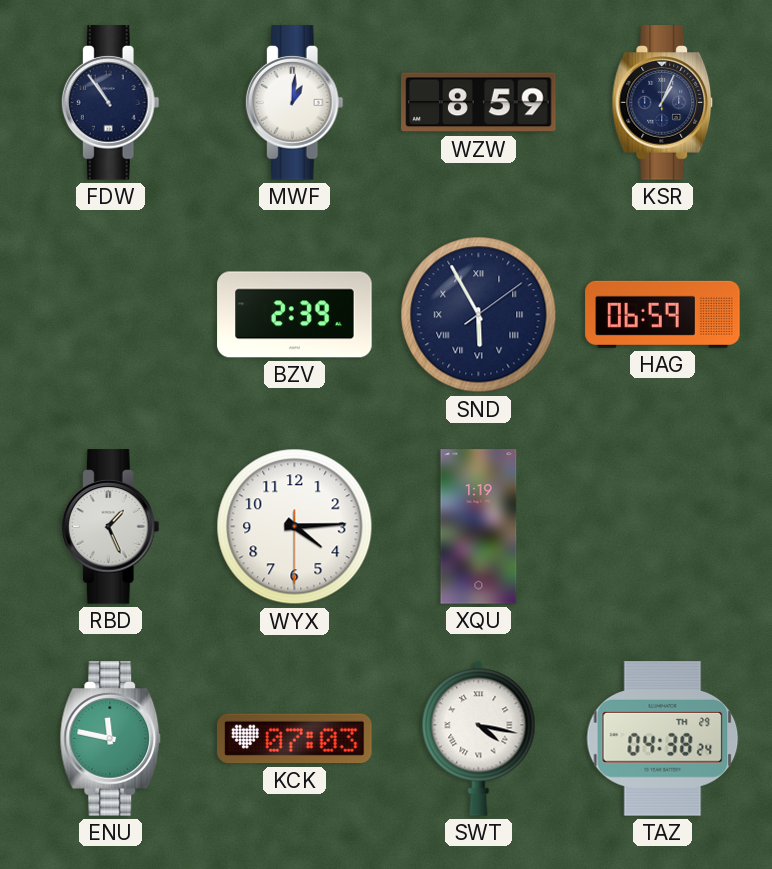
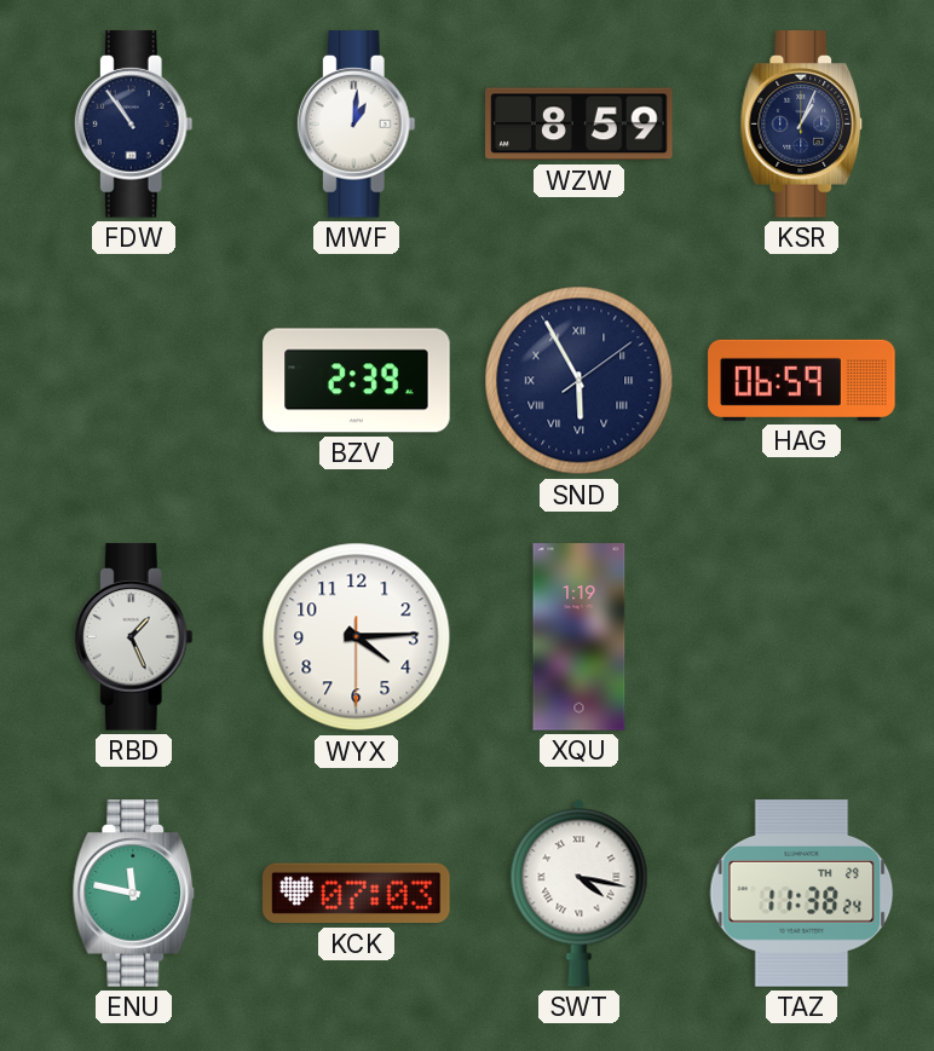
TAZ: 04:38 -> 11:38
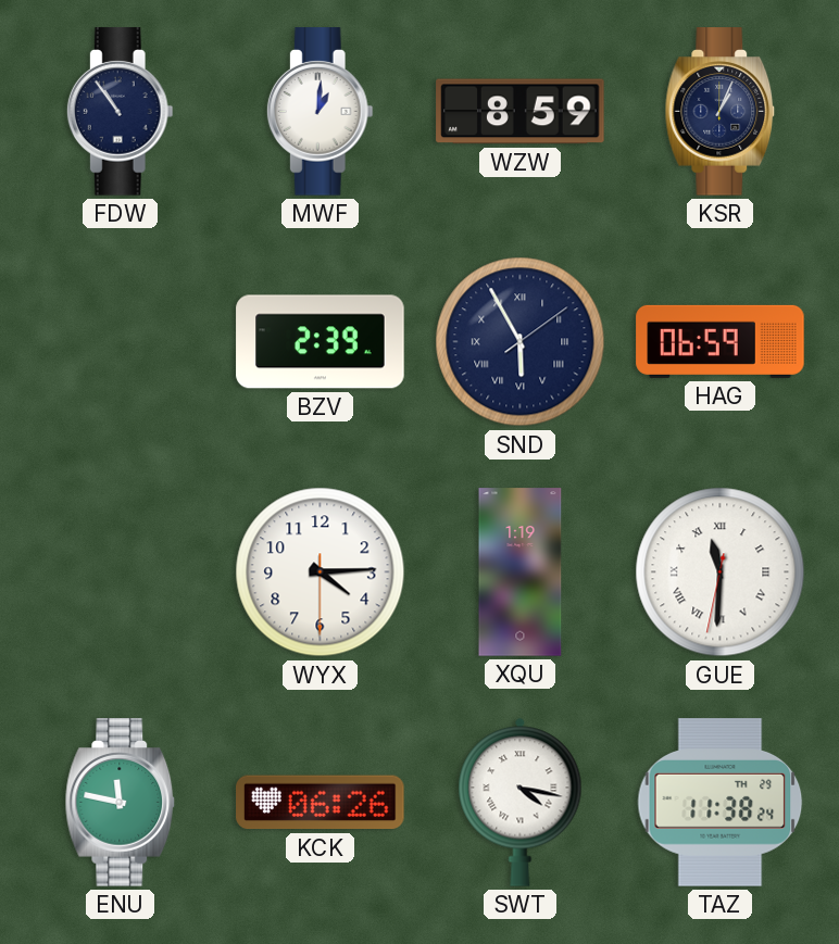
RBD: 1:26 -> none
GUE: none -> 11:30
KCK: 07:03 -> 06:26
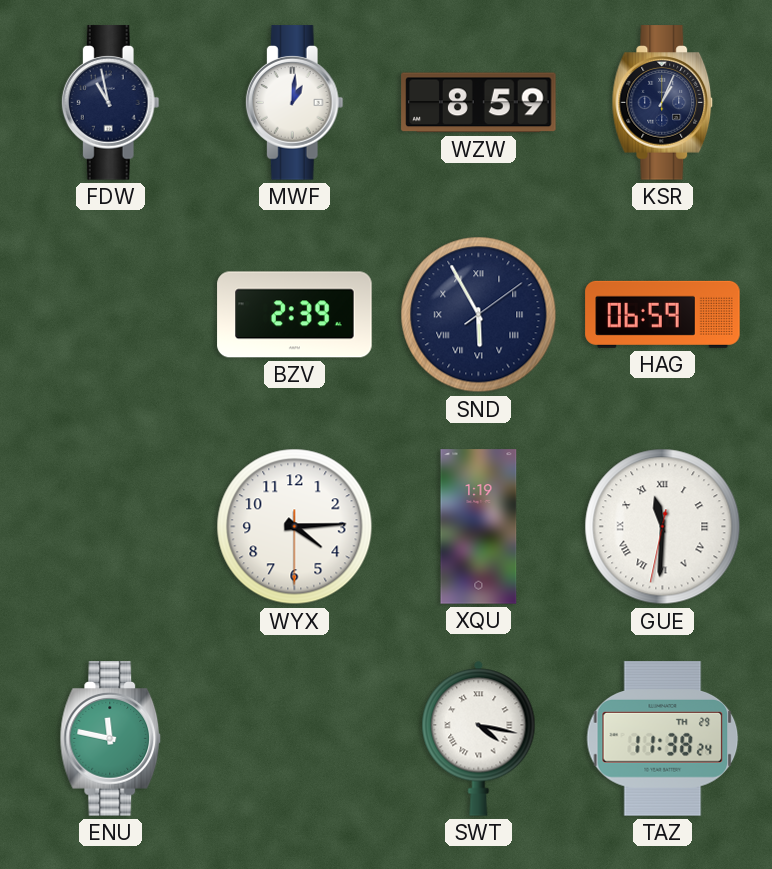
FDW: 10:54 -> 10:58
KCK: 06:26 -> none
